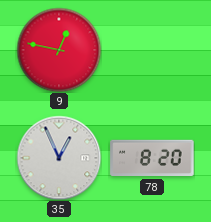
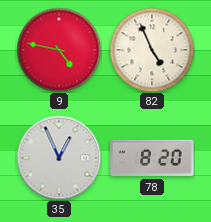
9: 12:47 -> 4:47
82: none -> 4:56
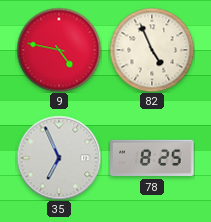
35: 12:56 -> 6:56
78: 8:20 -> 8:25
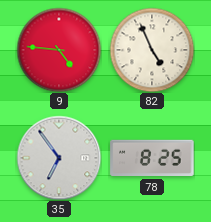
9: 4:47 -> 4:46
35: 6:56 -> 6:54
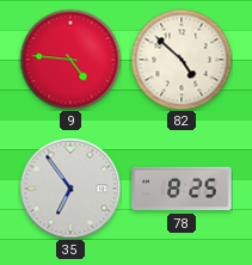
82: 4:56 -> 4:52
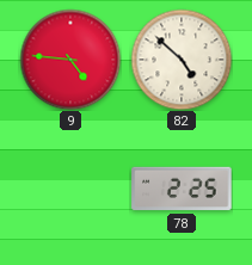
35: 6:54 -> none
78: 8:25 -> 2:25
